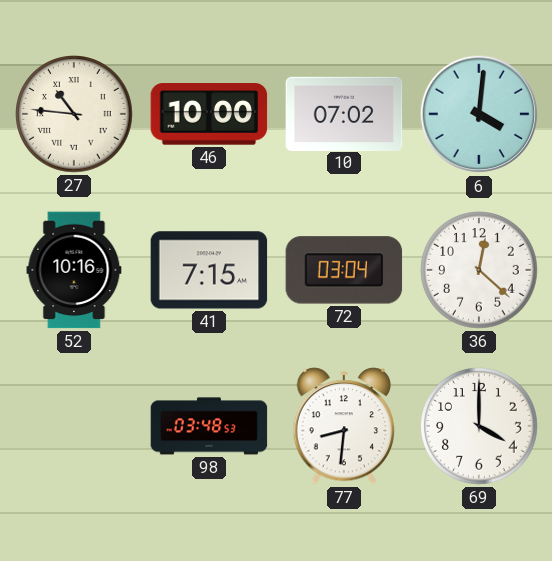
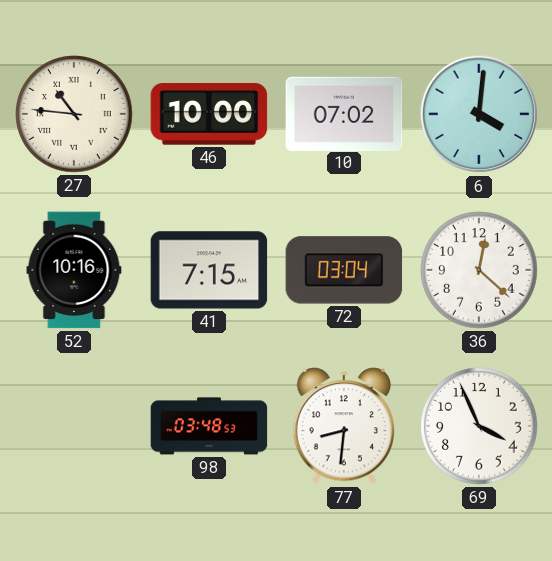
69: 4:00 -> 3:56
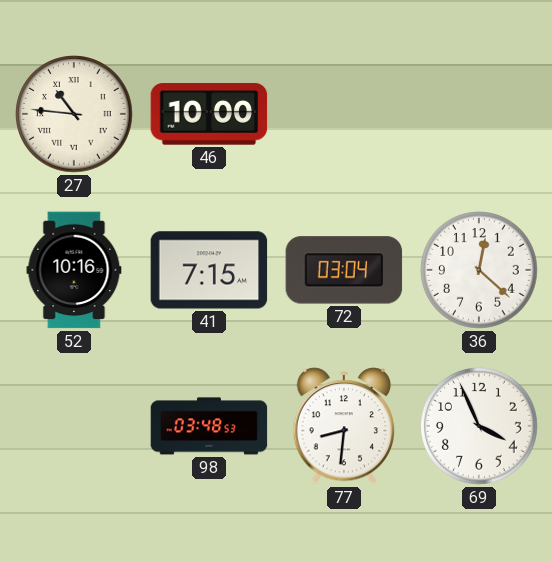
10: 07:02 -> none
6: 4:01 -> none
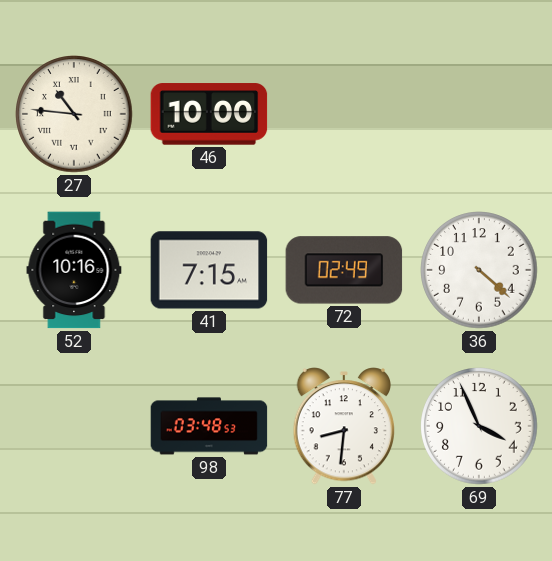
72: 03:04 -> 02:49
36: 12:22 -> 4:22
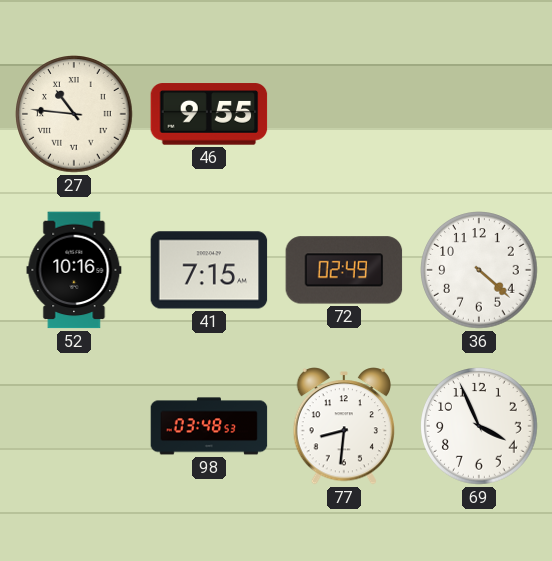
46: 10:00 -> 9:55
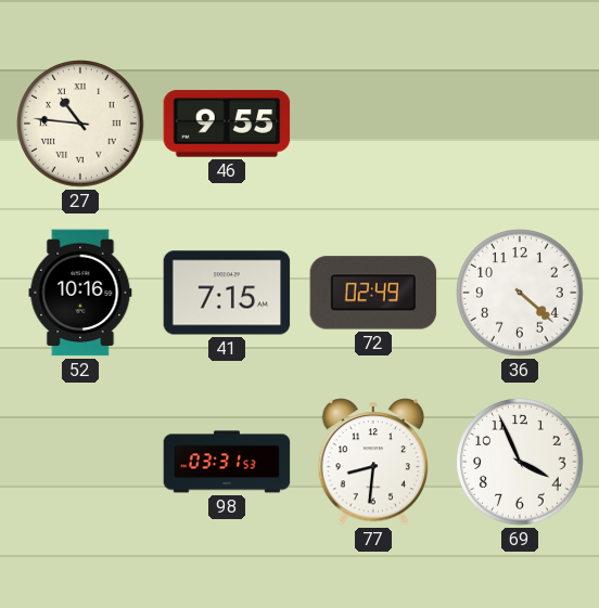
98: 03:48 -> 03:31
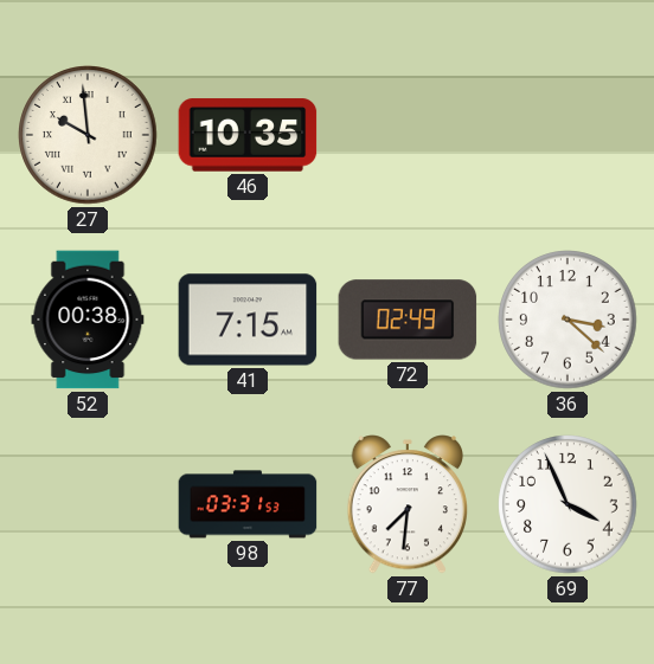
27: 10:46 -> 9:59
46: 9:55 -> 10:35
52: 10:16 -> 00:38
36: 4:22 -> 3:22
77: 8:31 -> 7:31
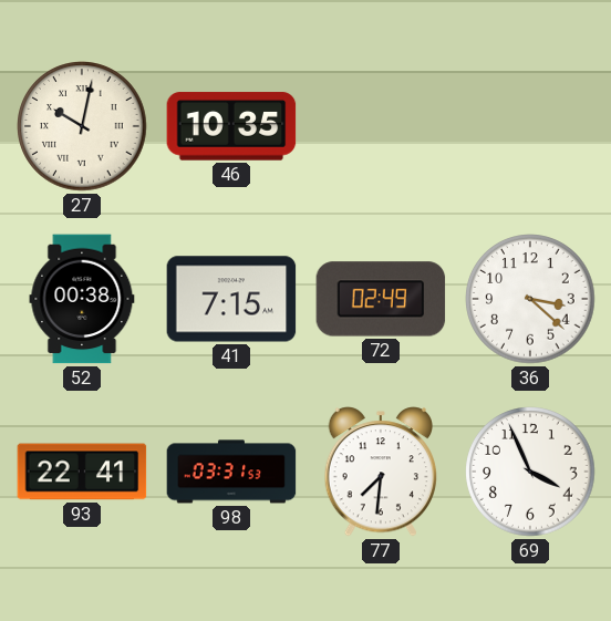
27: 9:59 -> 10:02
93: none -> 22:41
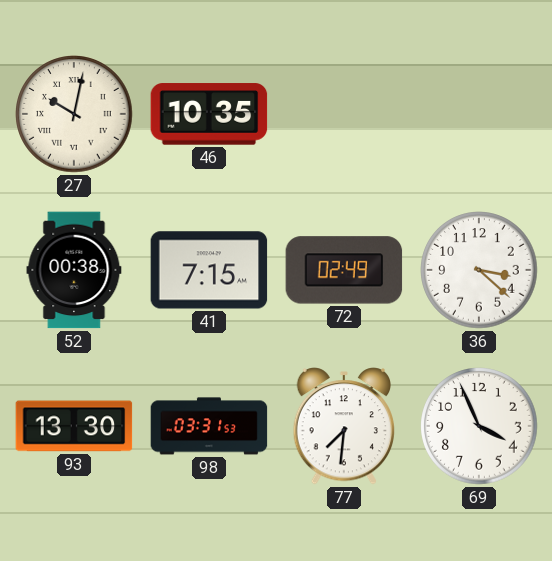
93: 22:41 -> 13:30
